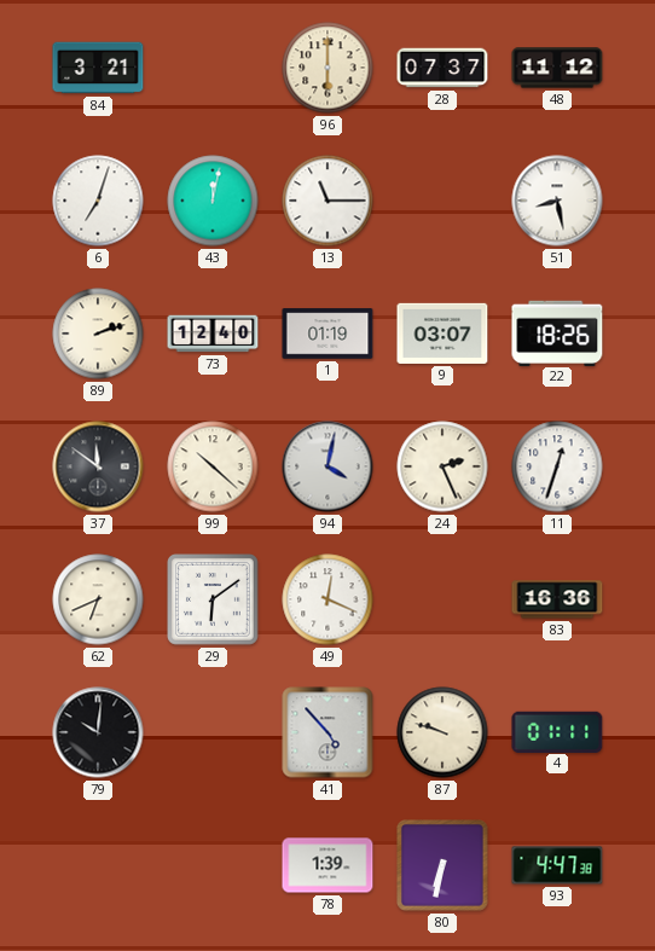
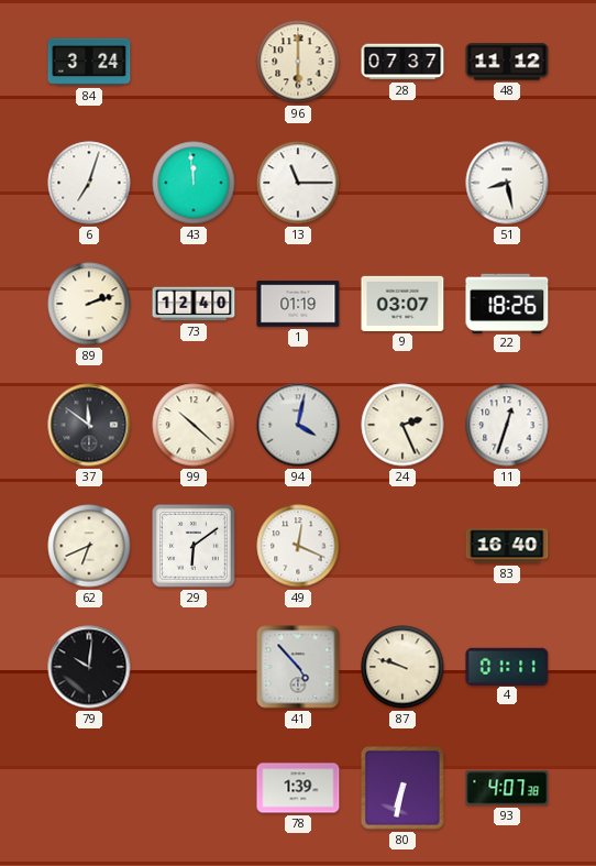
84: 3:21 -> 3:24
43: 12:02 -> 11:59
83: 16:36 -> 16:40
93: 4:47 -> 4:07
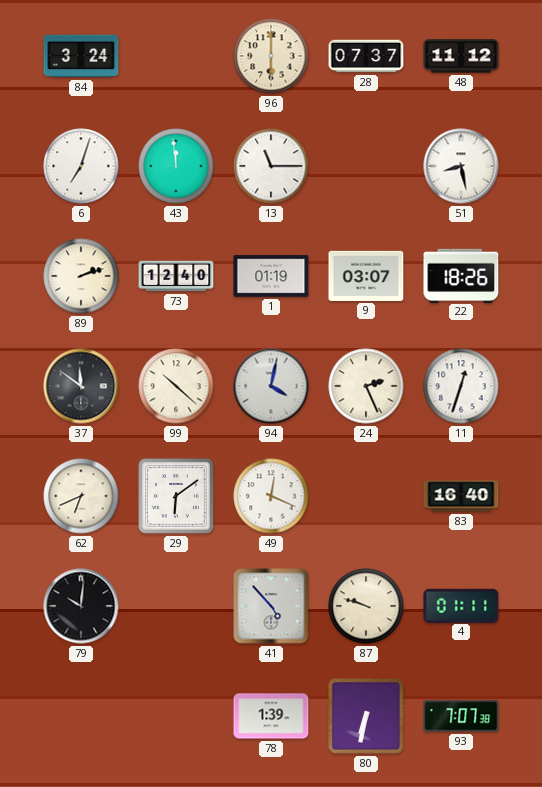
93: 4:07 -> 7:07
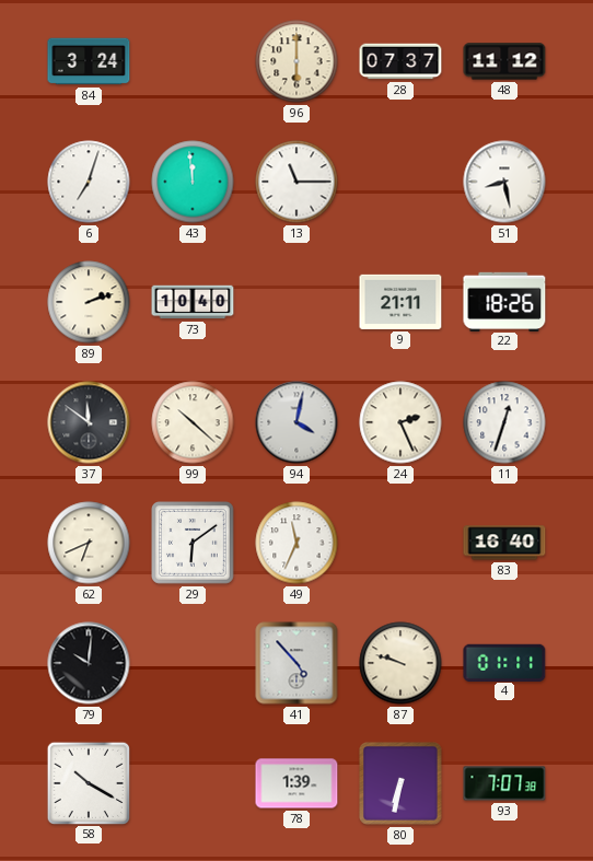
73: 12:40 -> 10:40
1: 01:19 -> none
9: 03:07 -> 21:11
49: 12:19 -> 11:34
58: none -> 10:20
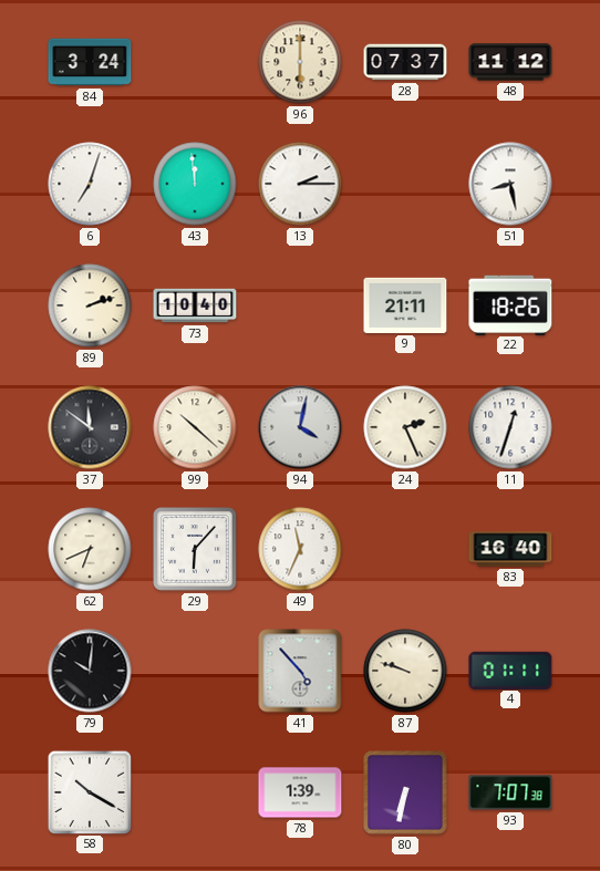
13: 11:15 -> 2:15
29: 6:09 -> 6:07
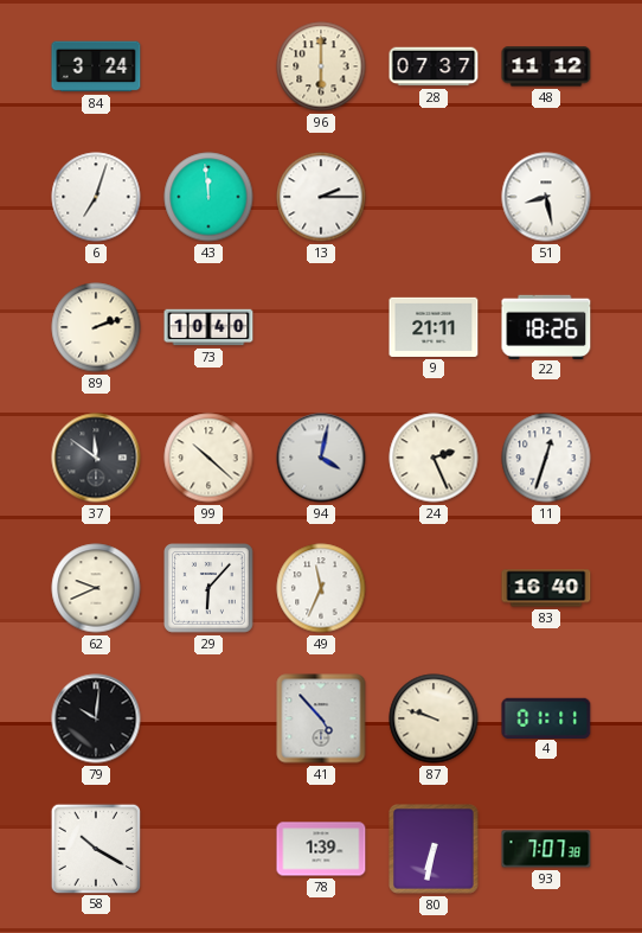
62: 6:41 -> 9:41
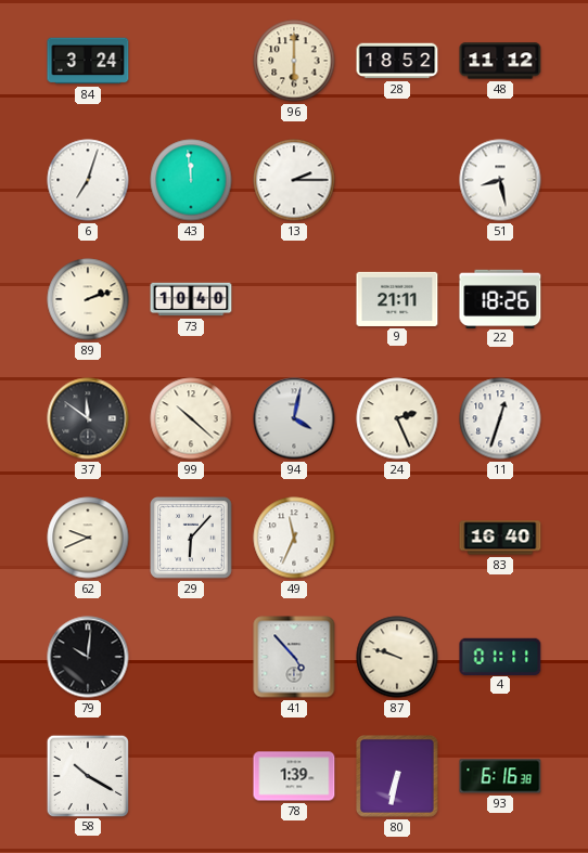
28: 07:37 -> 18:52
93: 7:07 -> 6:16
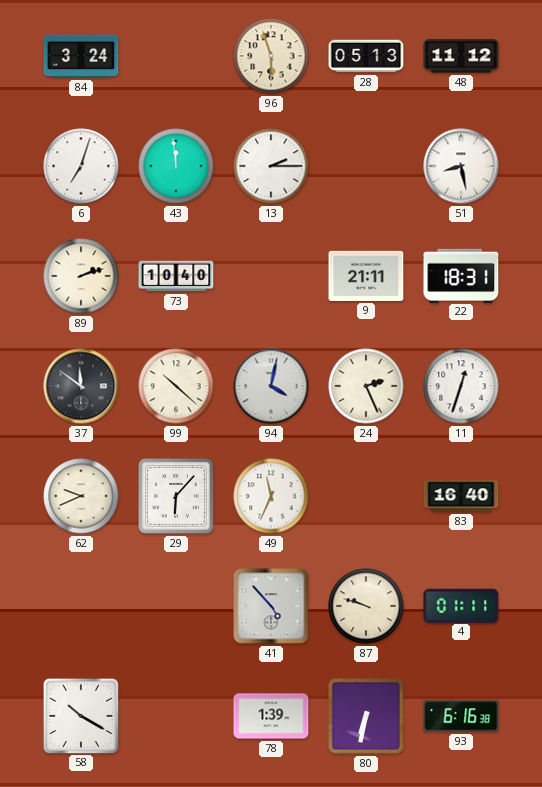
96: 6:00 -> 5:57
28: 18:52 -> 05:13
22: 18:26 -> 18:31
79: 10:01 -> none
